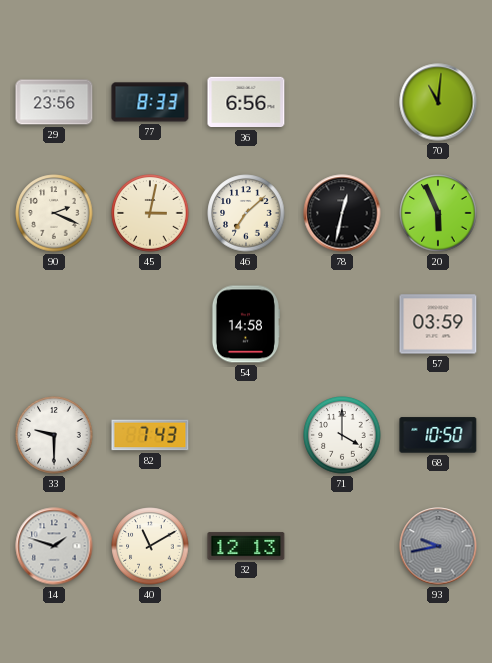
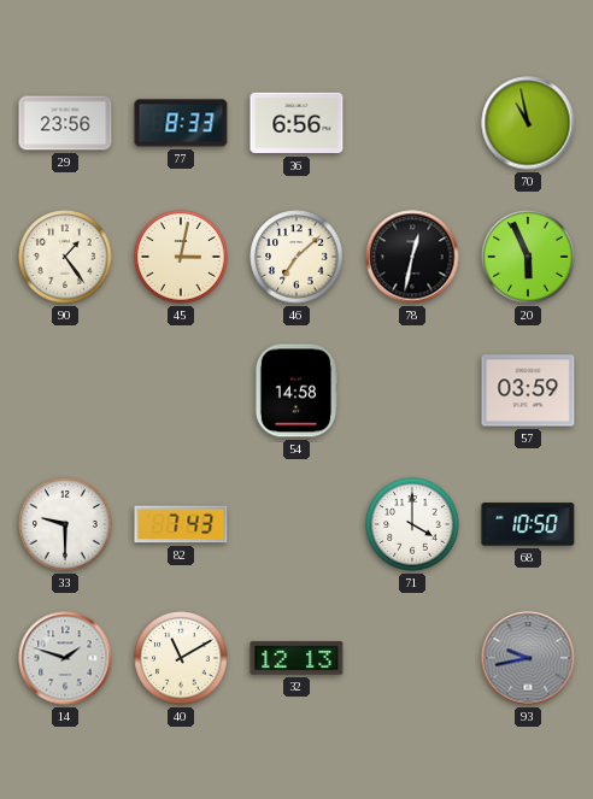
70: 11:01 -> 10:58
90: 2:19 -> 1:24
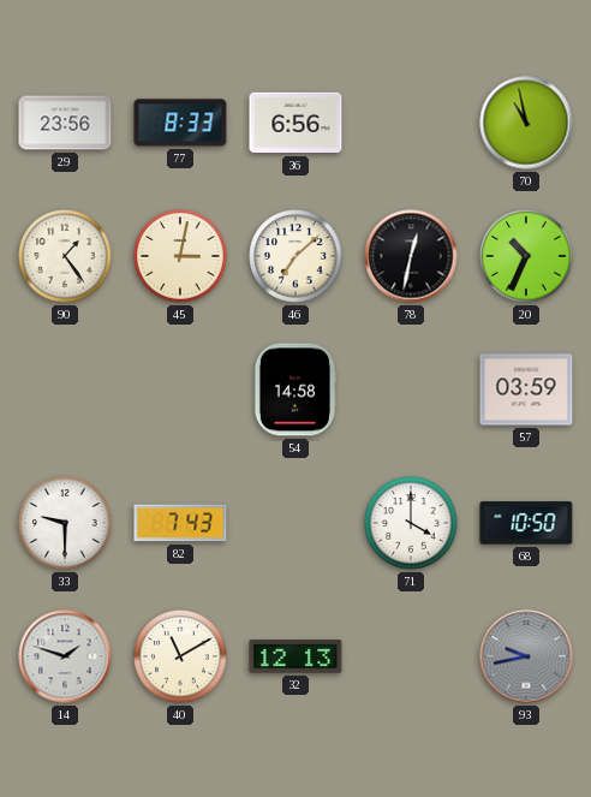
20: 5:56 -> 10:34
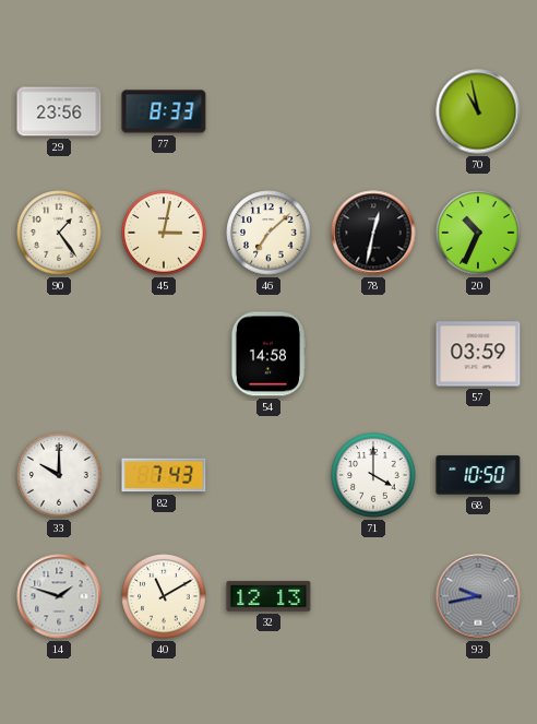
36: 6:56 -> none
33: 9:30 -> 10:00
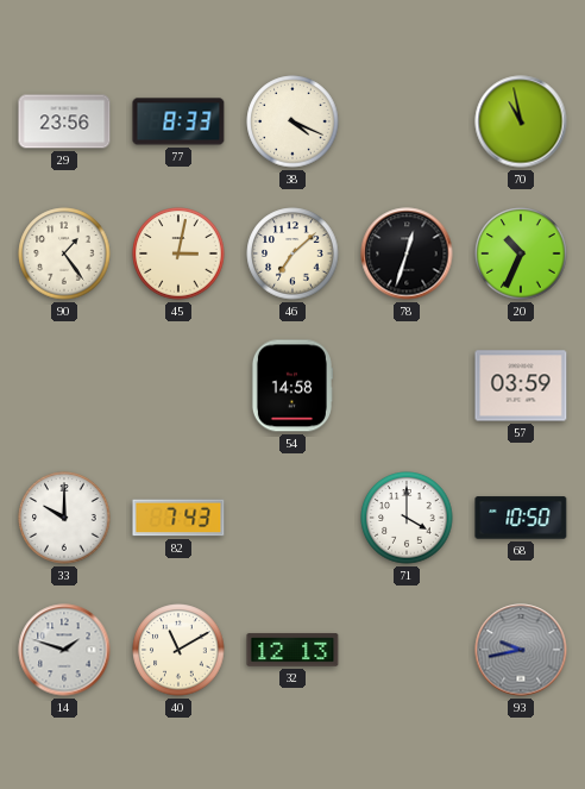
38: none -> 4:19
78: 12:32 -> 12:33
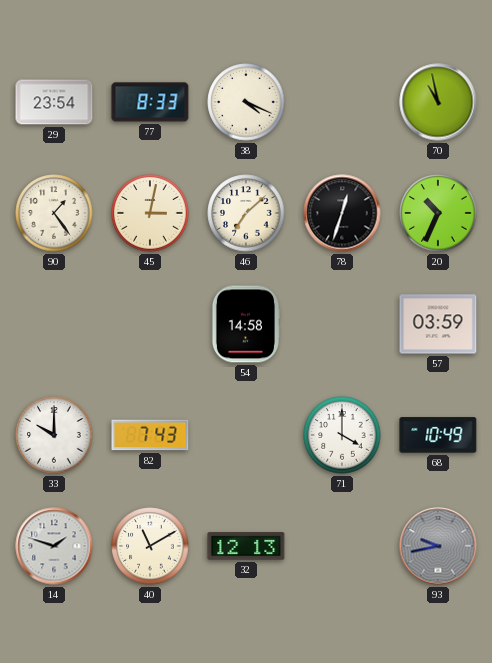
29: 23:56 -> 23:54
68: 10:50 -> 10:49
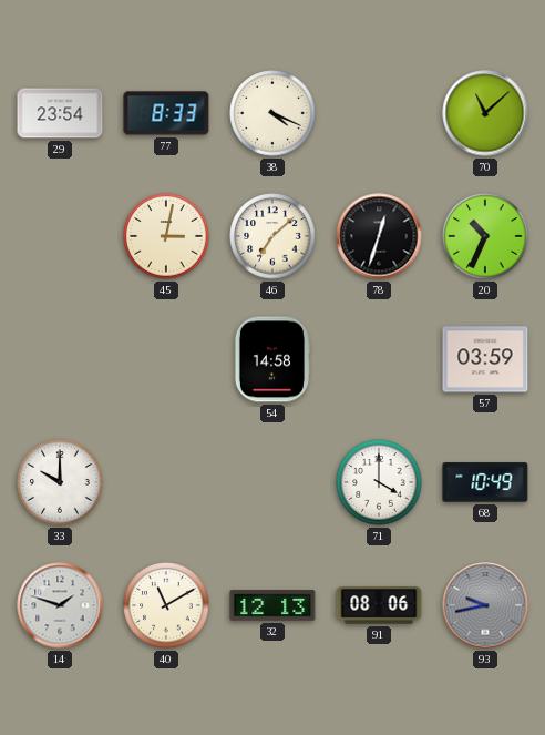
70: 10:58 -> 11:08
90: 1:24 -> none
82: 7:43 -> none
91: none -> 08:06
